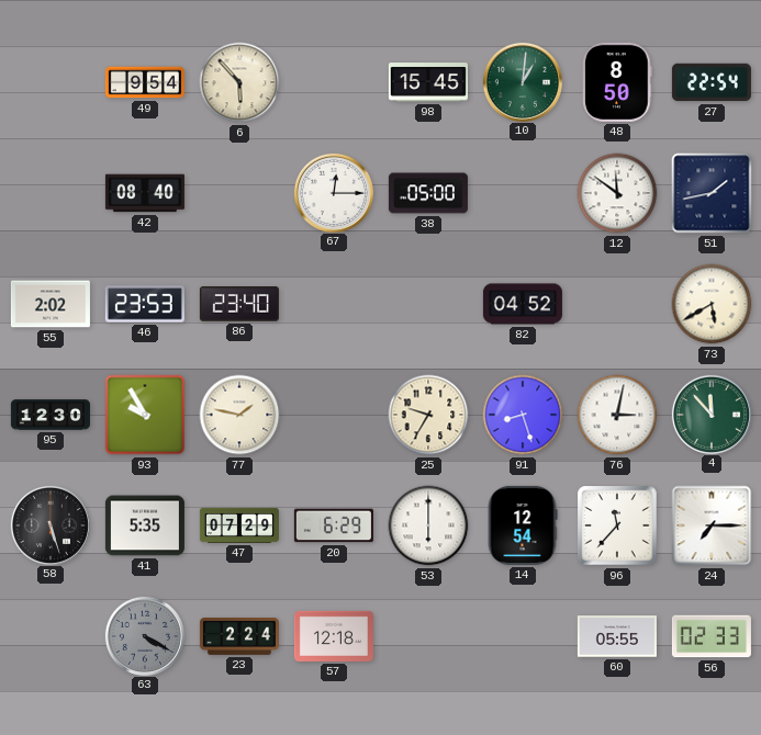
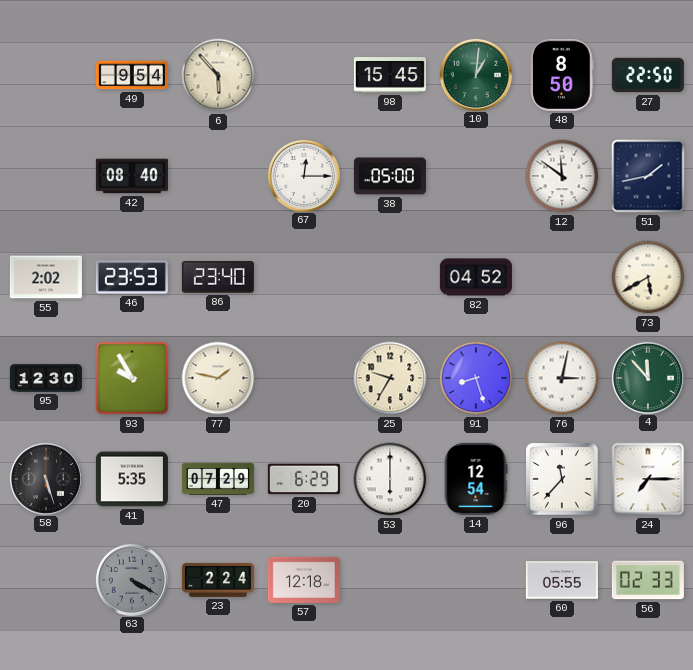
27: 22:54 -> 22:50
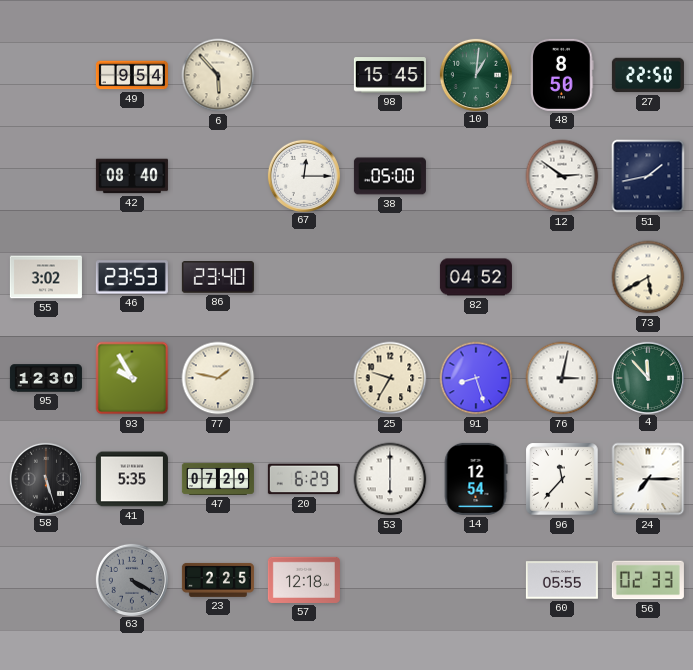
12: 11:51 -> 2:51
55: 2:02 -> 3:02
23: 2:24 -> 2:25
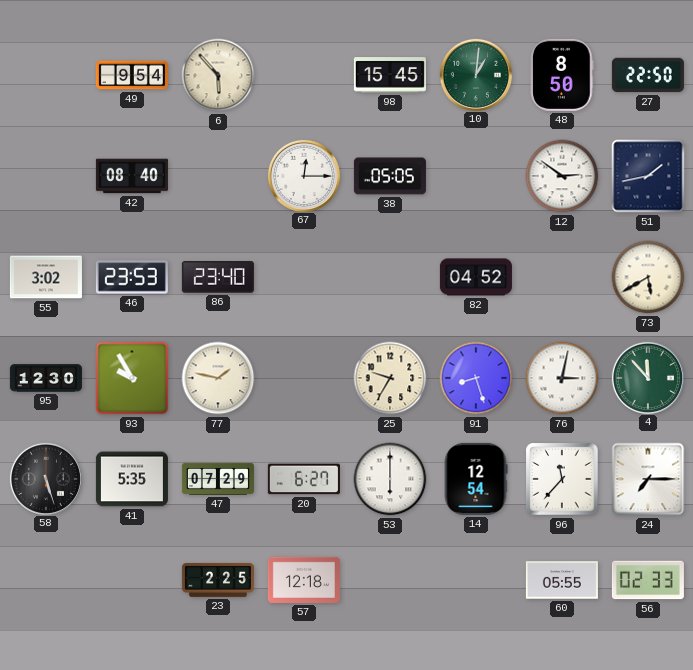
38: 05:00 -> 05:05
20: 6:29 -> 6:27
63: 4:20 -> none
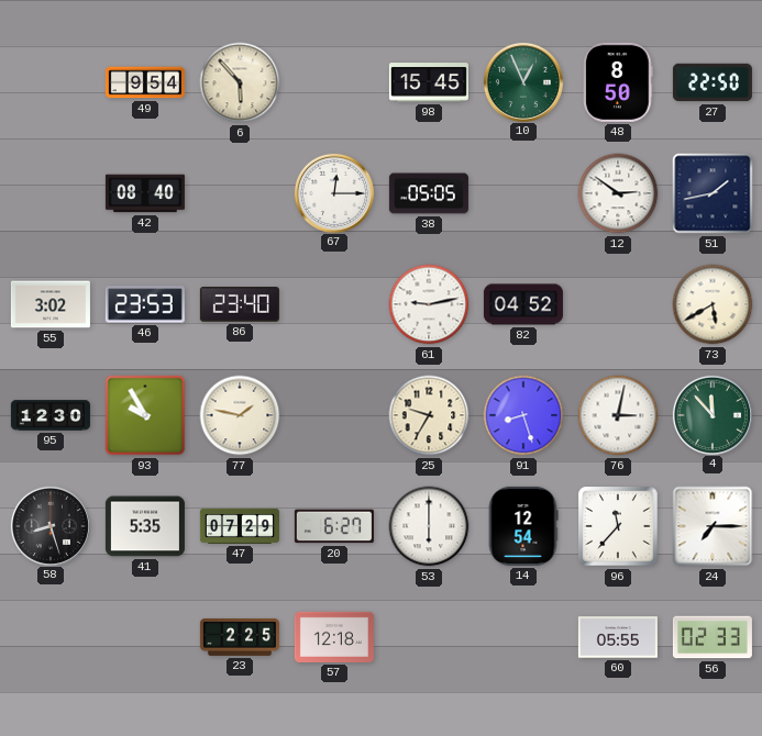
10: 1:01 -> 12:56
61: none -> 9:13
58: 5:27 -> 8:27
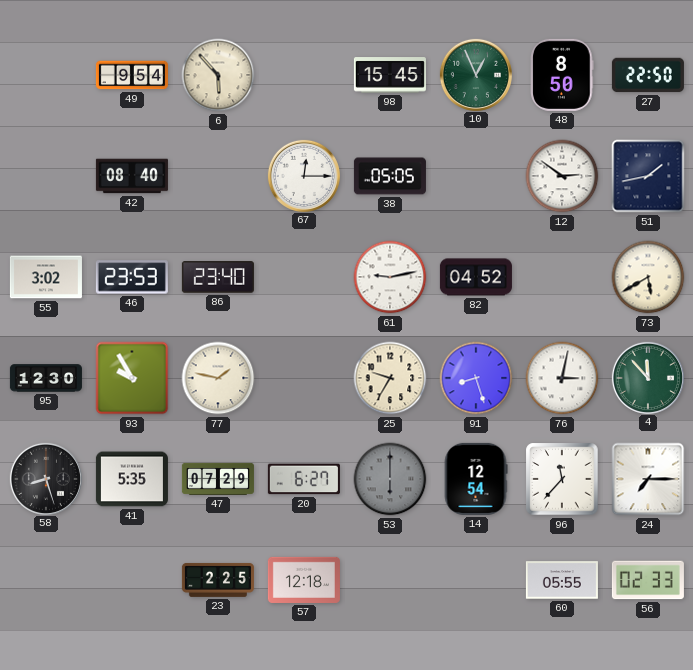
53 dial: white -> grey
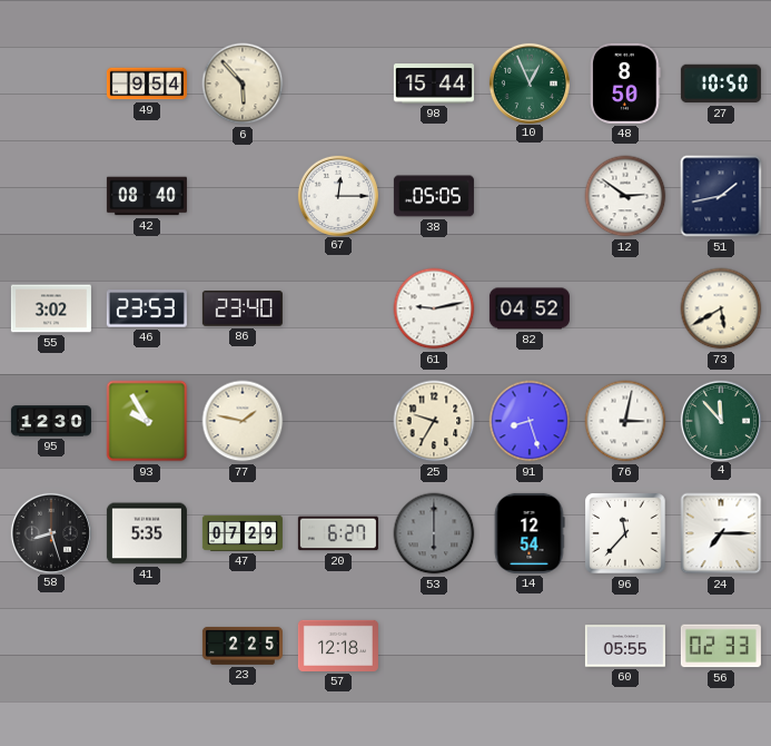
98: 15:45 -> 15:44
27: 22:50 -> 10:50
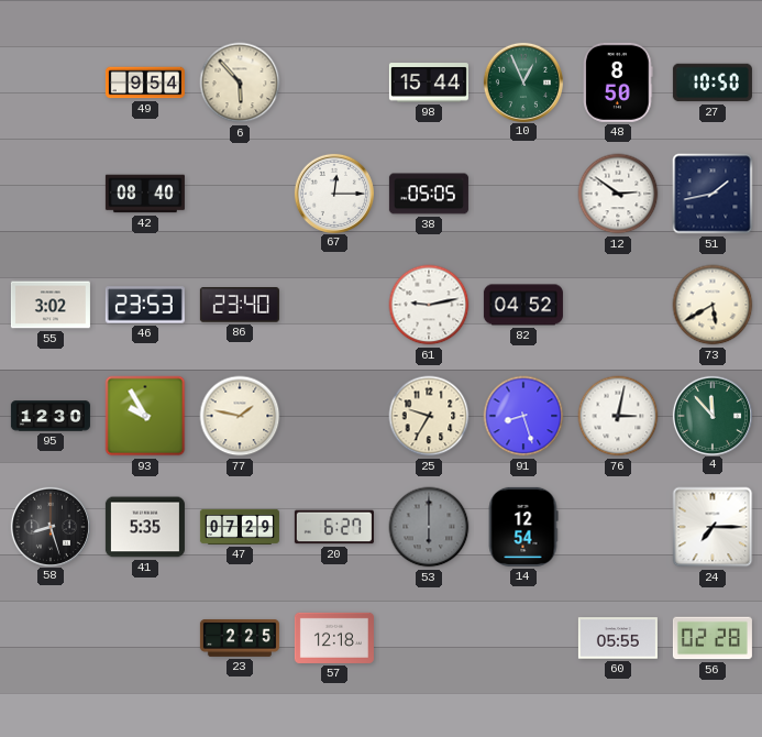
96: 11:37 -> none
56: 02:33 -> 02:28
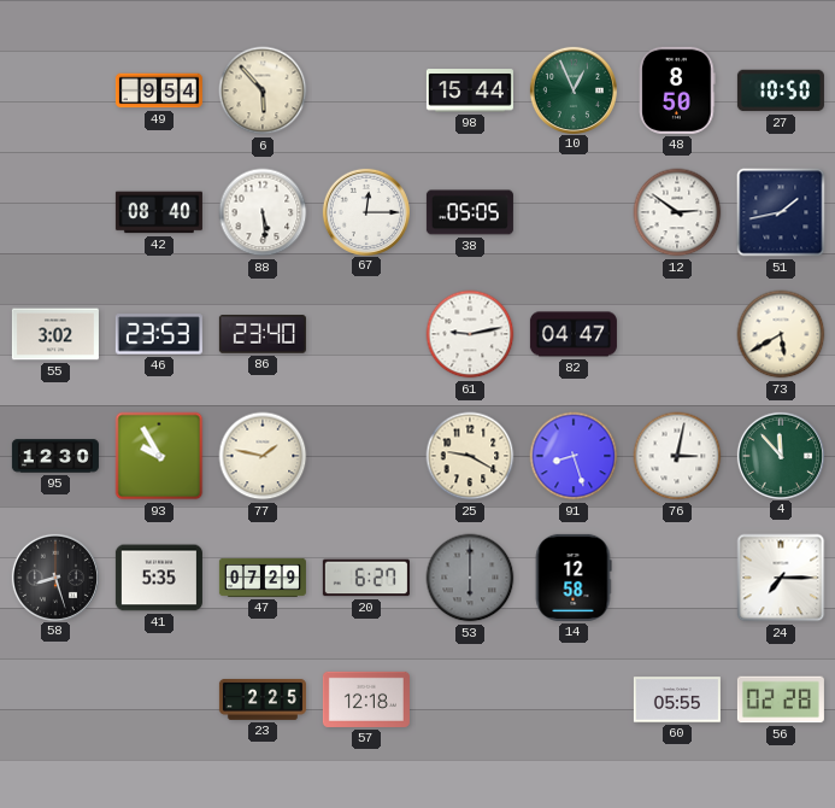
88: none -> 5:29
82: 04:52 -> 04:47
25: 9:35 -> 9:20
14: 12:54 -> 12:58
